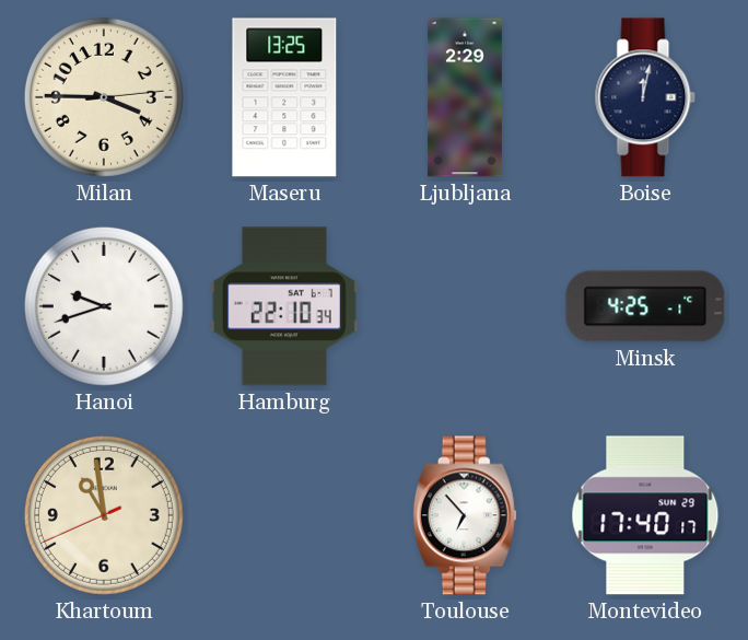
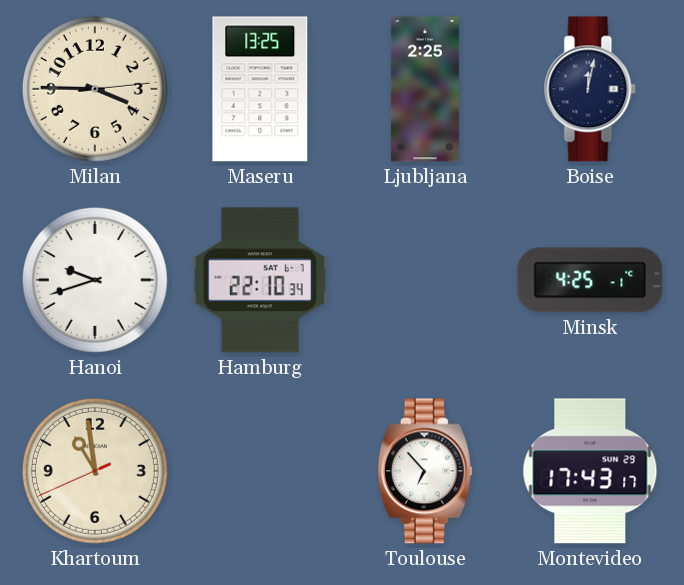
Ljubljana: 2:29 -> 2:25
Montevideo: 17:40 -> 17:43
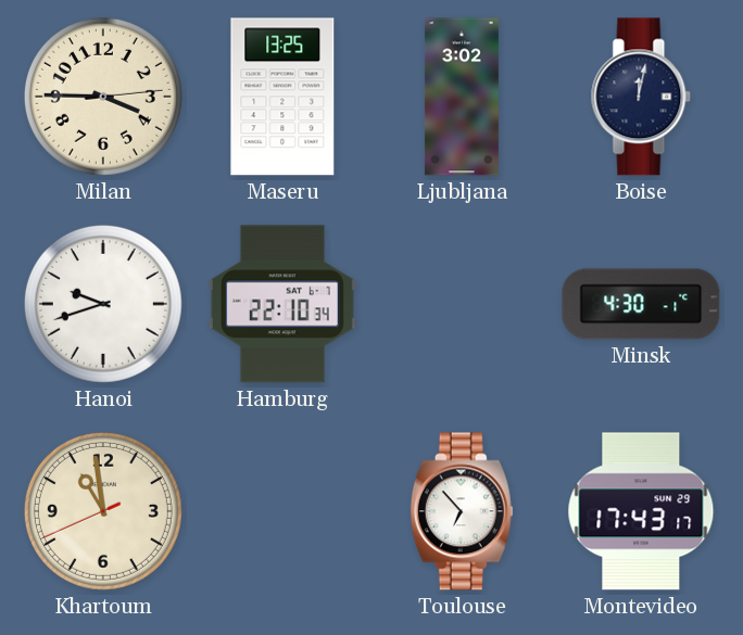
Ljubljana: 2:25 -> 3:02
Minsk: 4:25 -> 4:30
